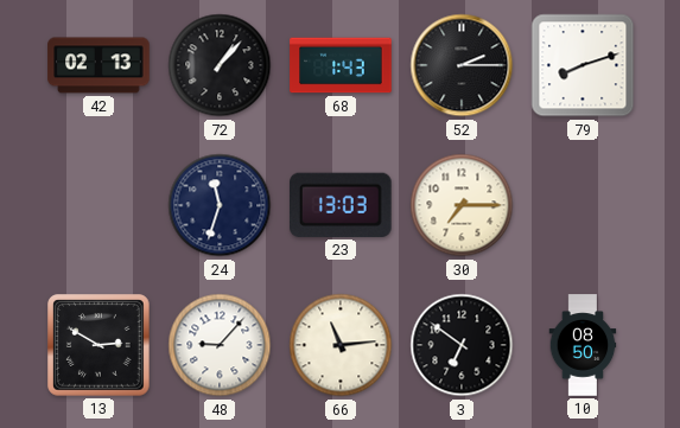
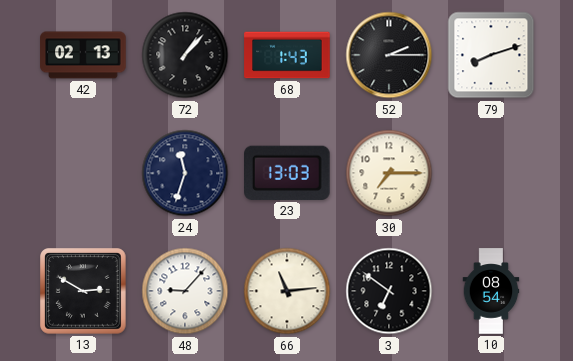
10: 08:50 -> 08:54
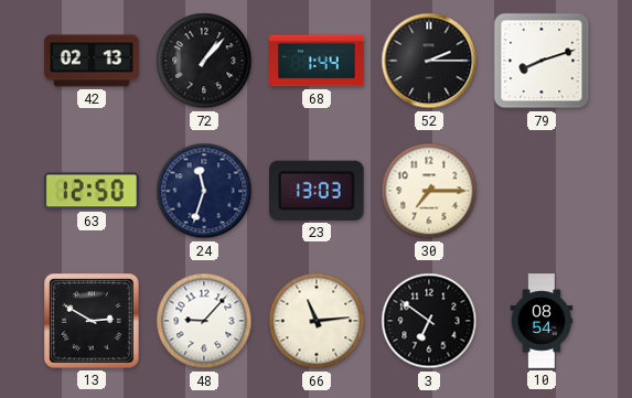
68: 1:43 -> 1:44
63: none -> 12:50
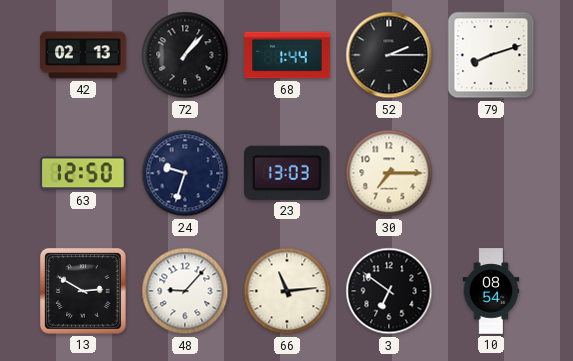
24: 11:33 -> 9:33
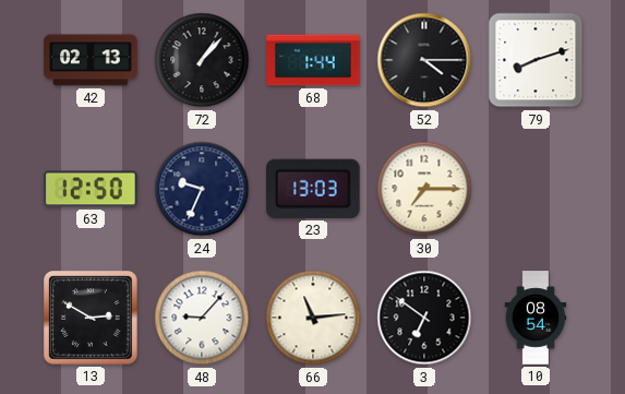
52: 2:15 -> 4:15
24: 9:33 -> 9:34
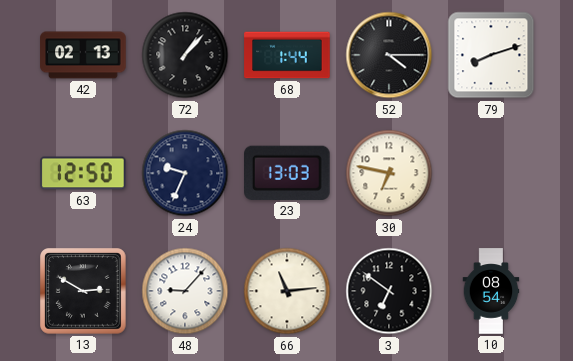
30: 7:15 -> 6:47
